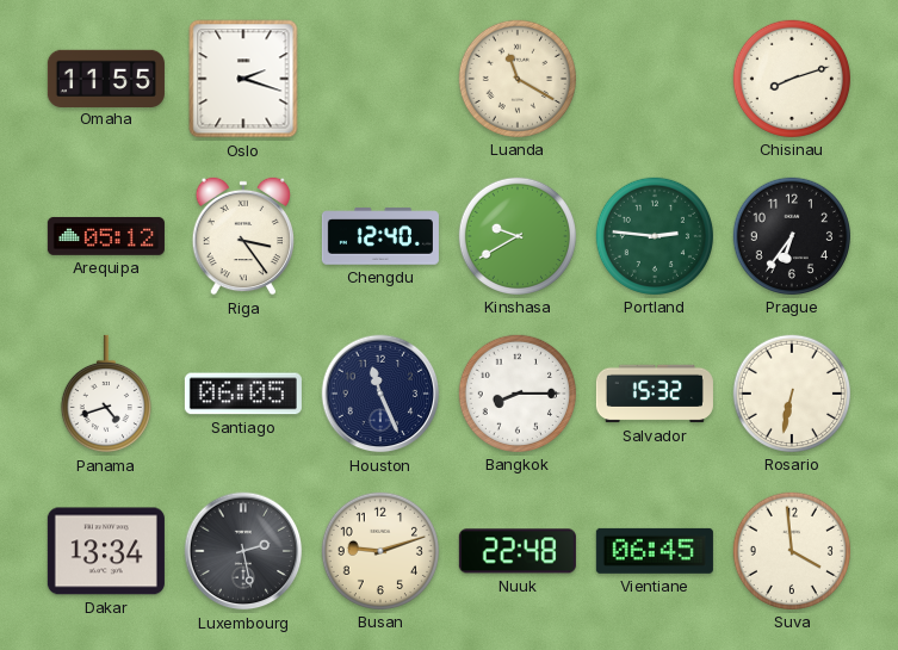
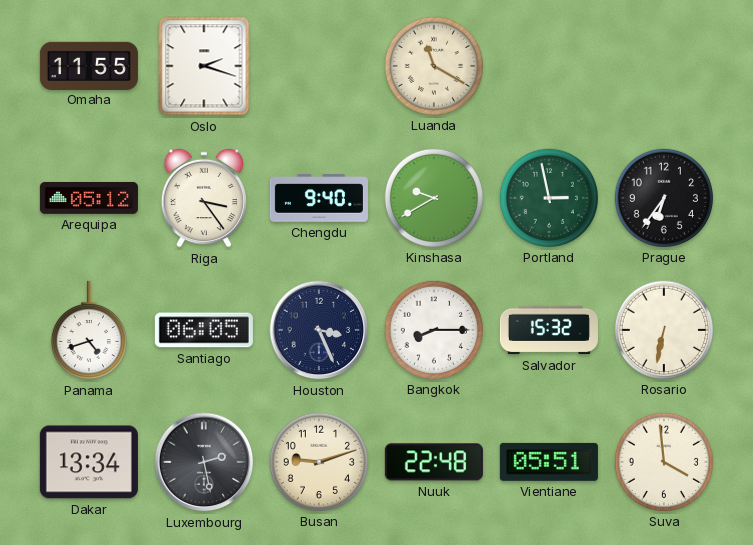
Chisinau: 8:12 -> none
Chengdu: 12:40 -> 9:40
Portland: 2:46 -> 2:58
Houston: 11:26 -> 3:26
Vientiane: 06:45 -> 05:51
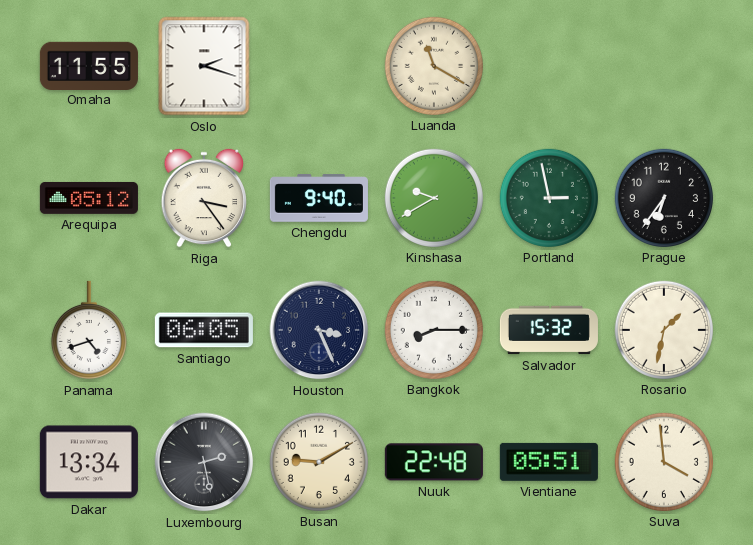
Rosario: 6:32 -> 1:32
Busan: 9:12 -> 9:10
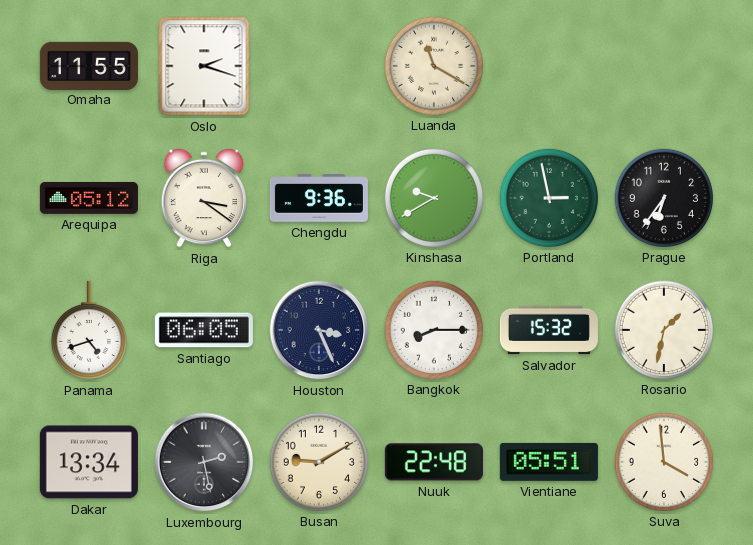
Riga: 3:24 -> 3:21
Chengdu: 9:40 -> 9:36
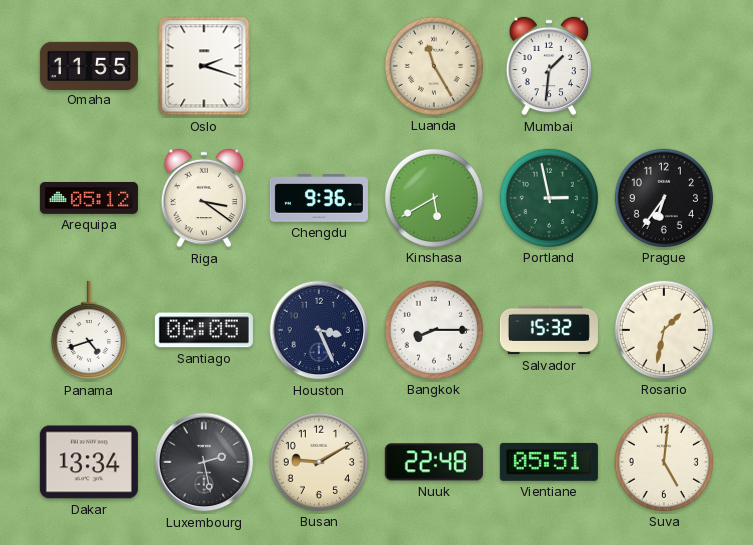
Luanda: 11:20 -> 11:25
Mumbai: none -> 1:31
Kinshasa: 9:40 -> 5:40
Suva: 3:59 -> 5:01
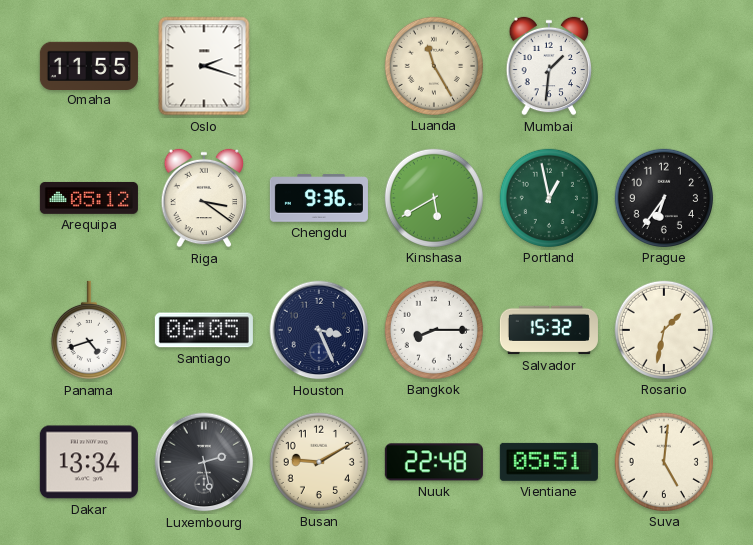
Portland: 2:58 -> 12:58
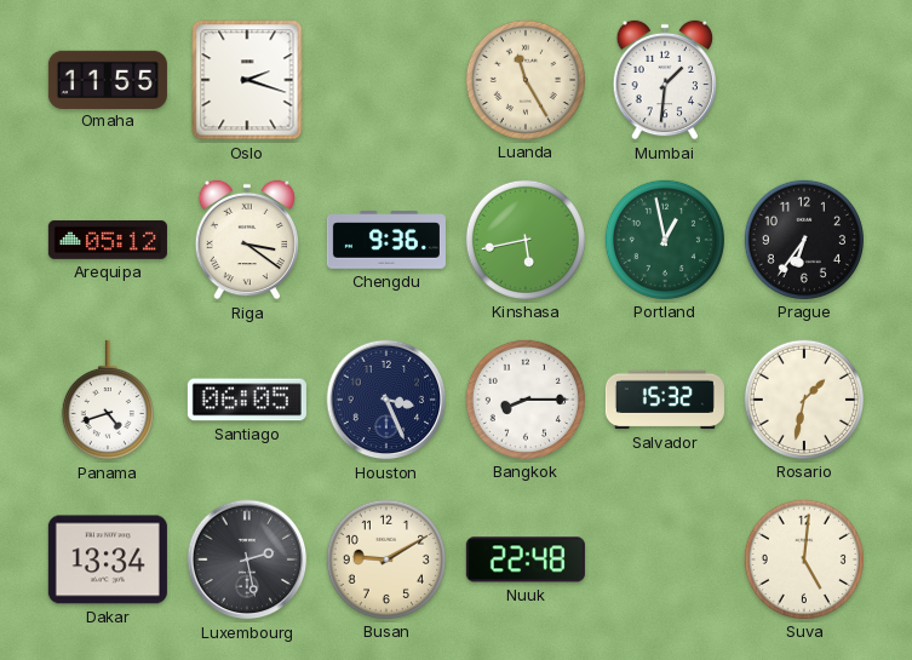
Kinshasa: 5:40 -> 5:43
Vientiane: 05:51 -> none
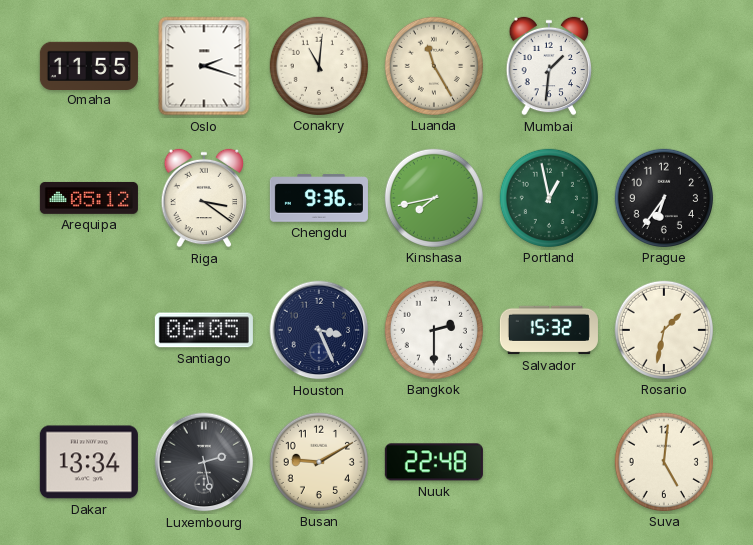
Conakry: none -> 11:01
Kinshasa: 5:43 -> 7:43
Panama: 4:42 -> none
Bangkok: 8:15 -> 2:30
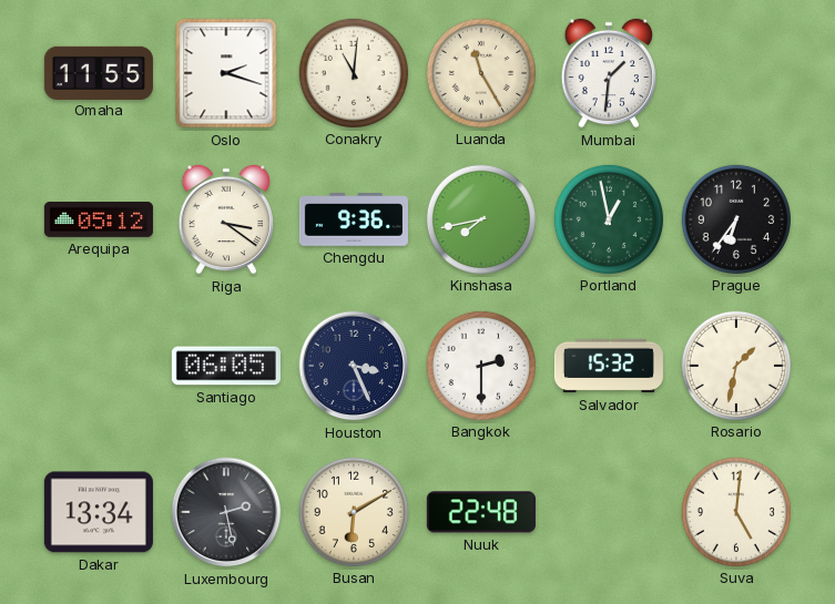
Busan: 9:10 -> 6:10
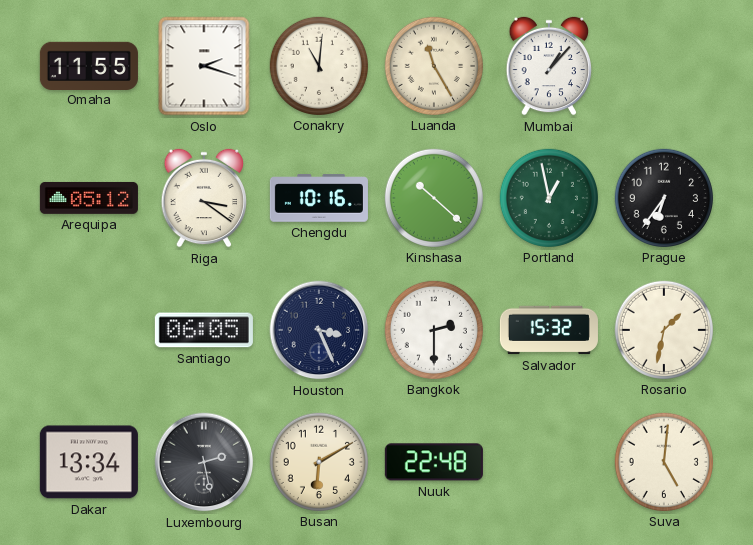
Mumbai: 1:31 -> 1:07
Chengdu: 9:36 -> 10:16
Kinshasa: 7:43 -> 10:22
